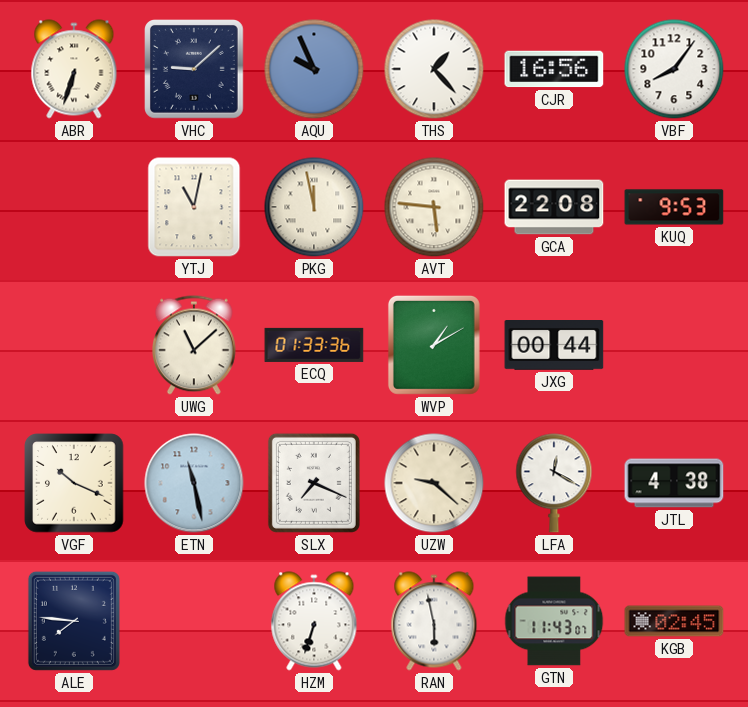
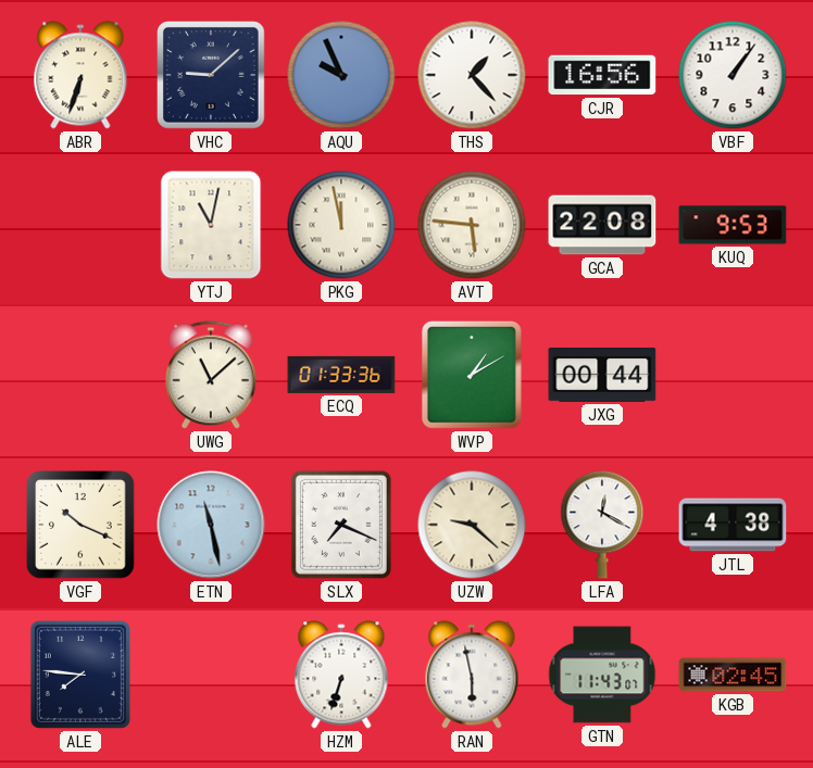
VBF: 8:06 -> 1:06
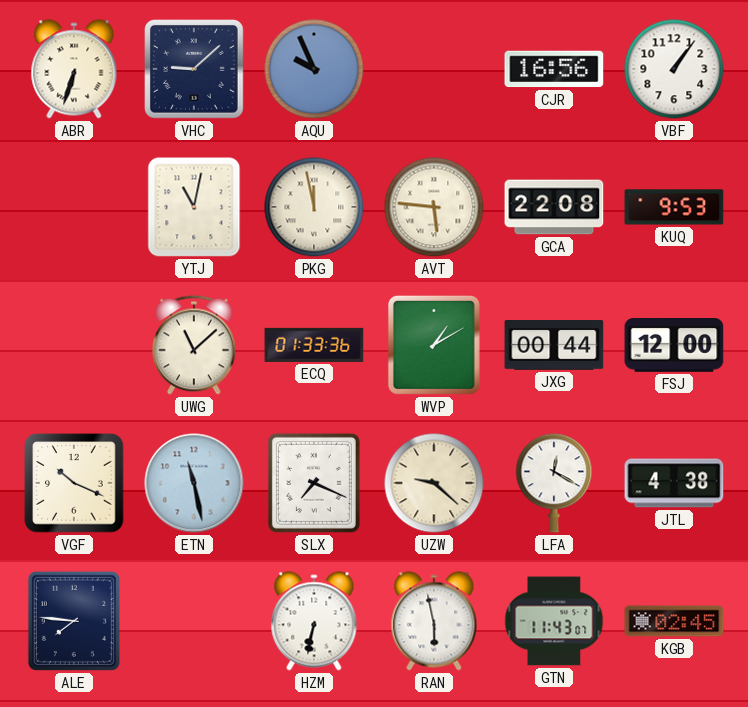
THS: 1:23 -> none
FSJ: none -> 12:00
HZM: 6:33 -> 6:32
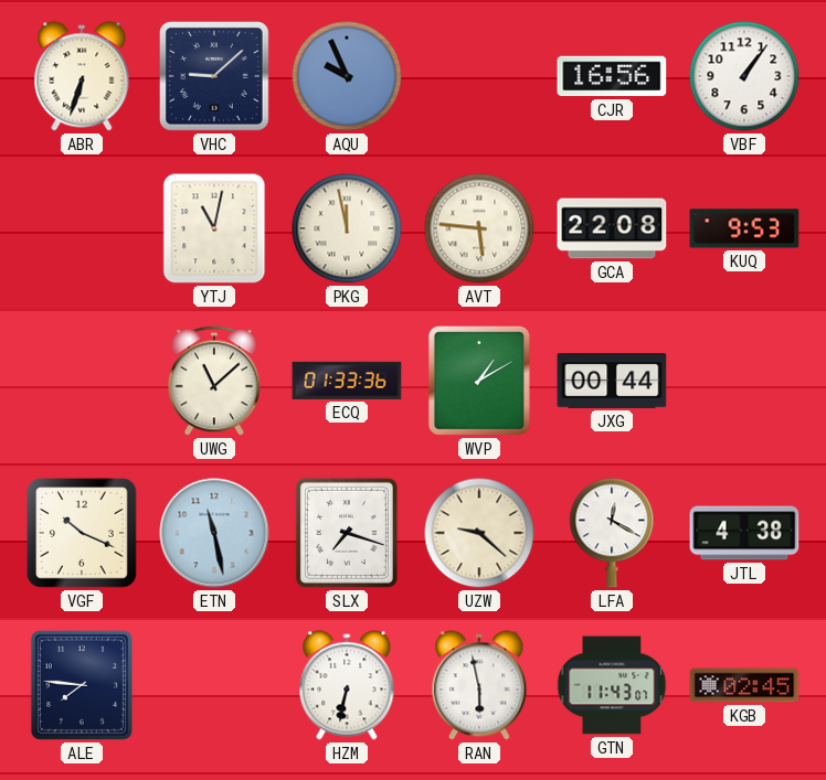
FSJ: 12:00 -> none
SLX: 7:19 -> 7:18
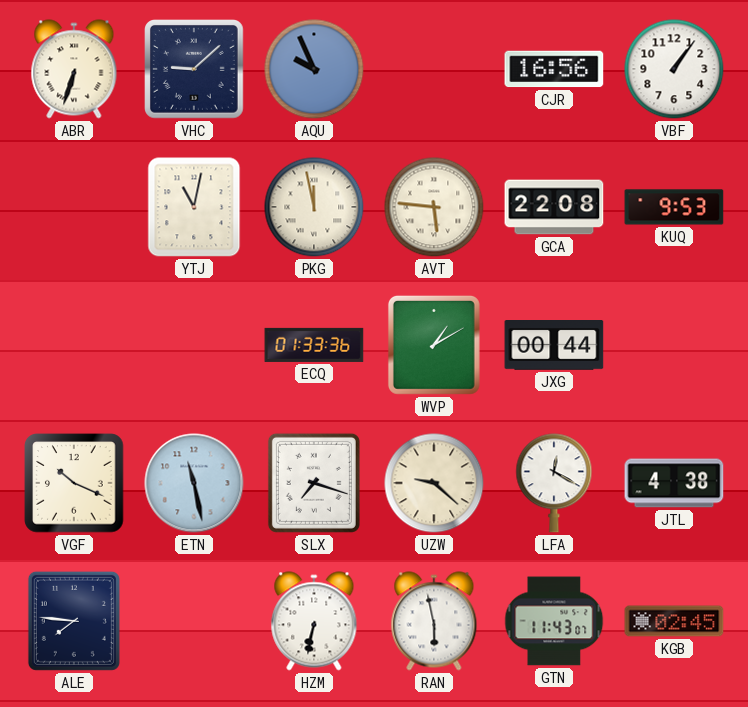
UWG: 11:08 -> none
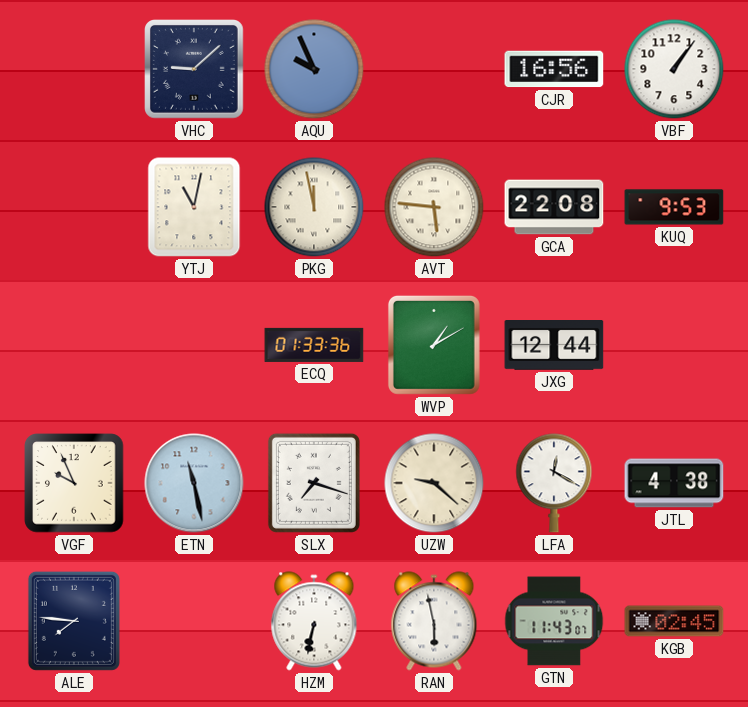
ABR: 6:33 -> none
JXG: 00:44 -> 12:44
VGF: 10:19 -> 9:56
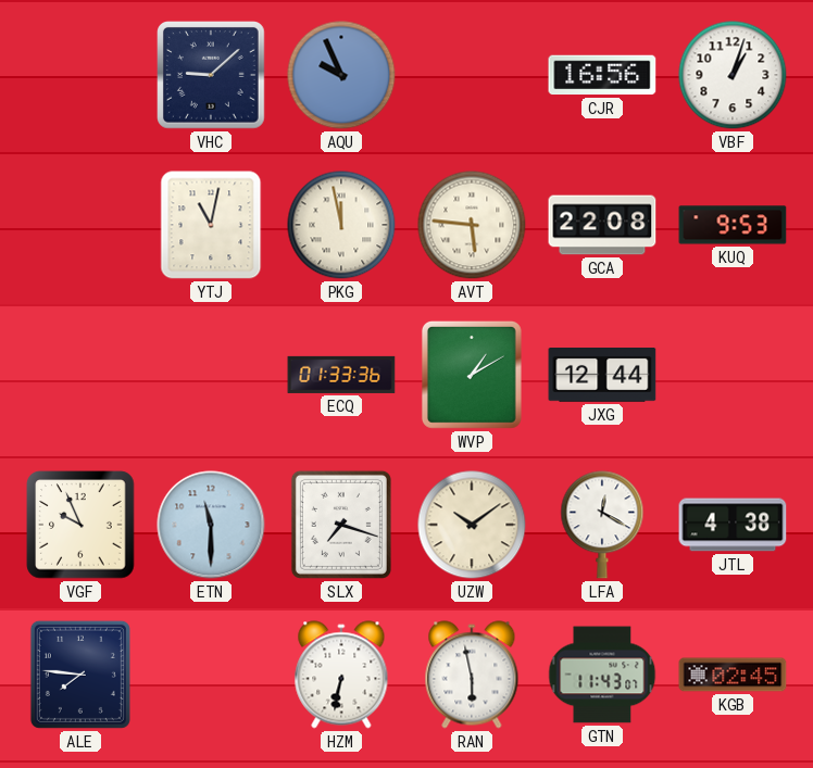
VBF: 1:06 -> 1:03
ETN: 11:28 -> 11:30
UZW: 9:22 -> 10:09
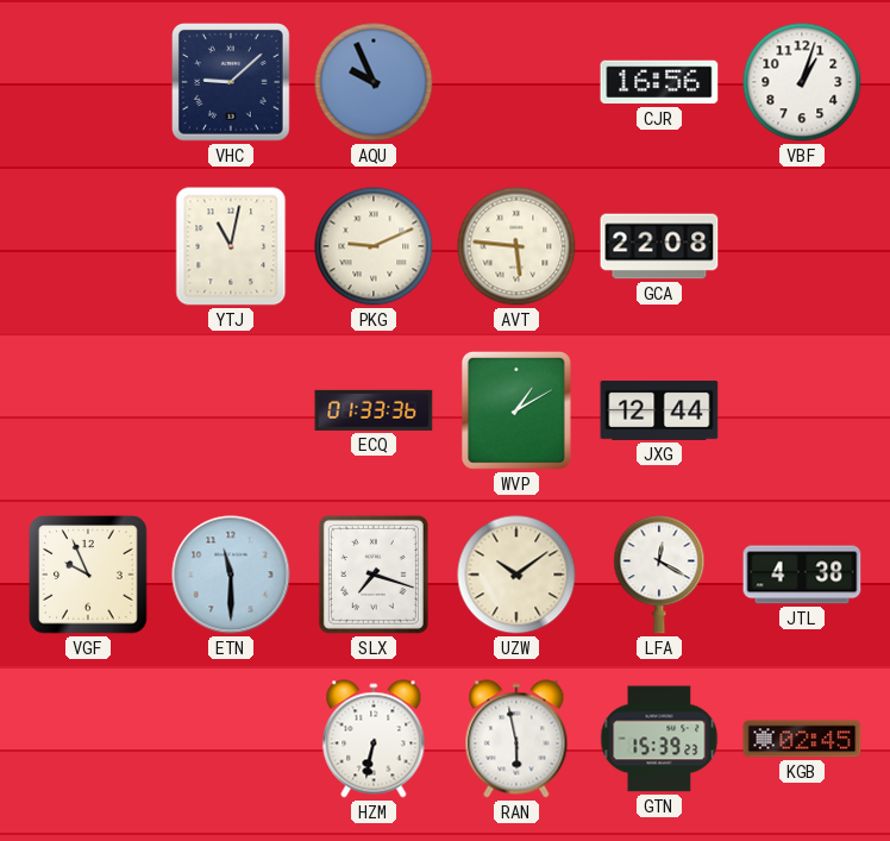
PKG: 11:58 -> 9:11
KUQ: 9:53 -> none
ALE: 7:46 -> none
GTN: 11:43 -> 15:39
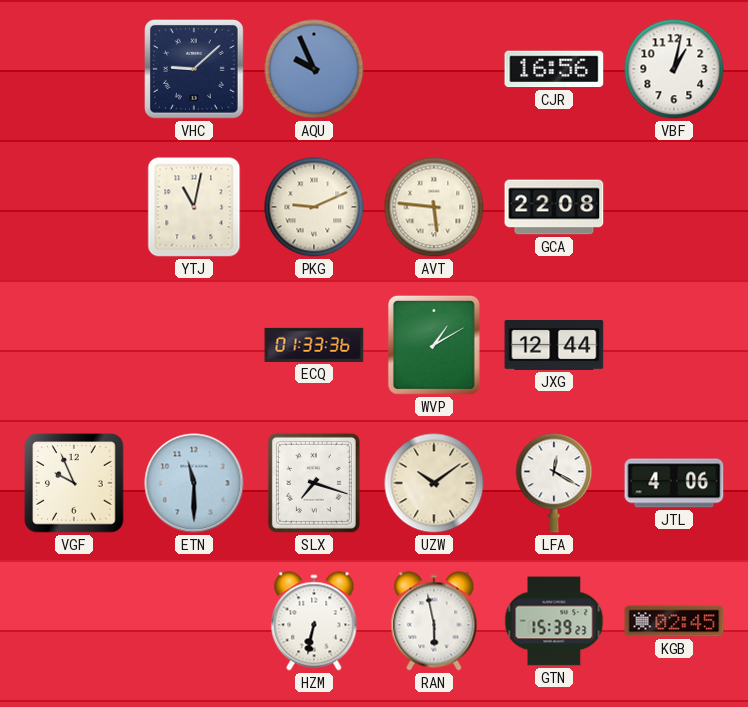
VBF: 1:03 -> 1:02
JTL: 4:38 -> 4:06
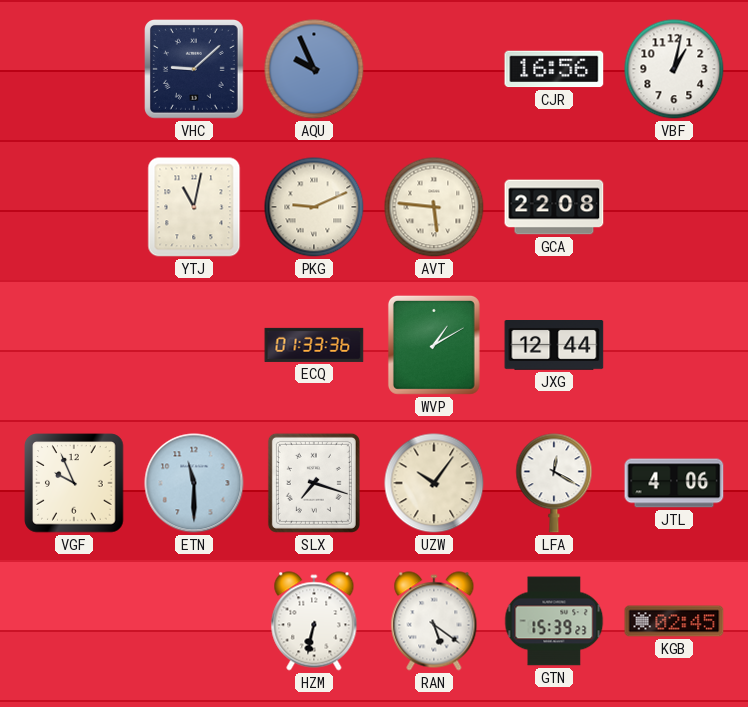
UZW: 10:09 -> 10:06
RAN: 5:58 -> 5:21
